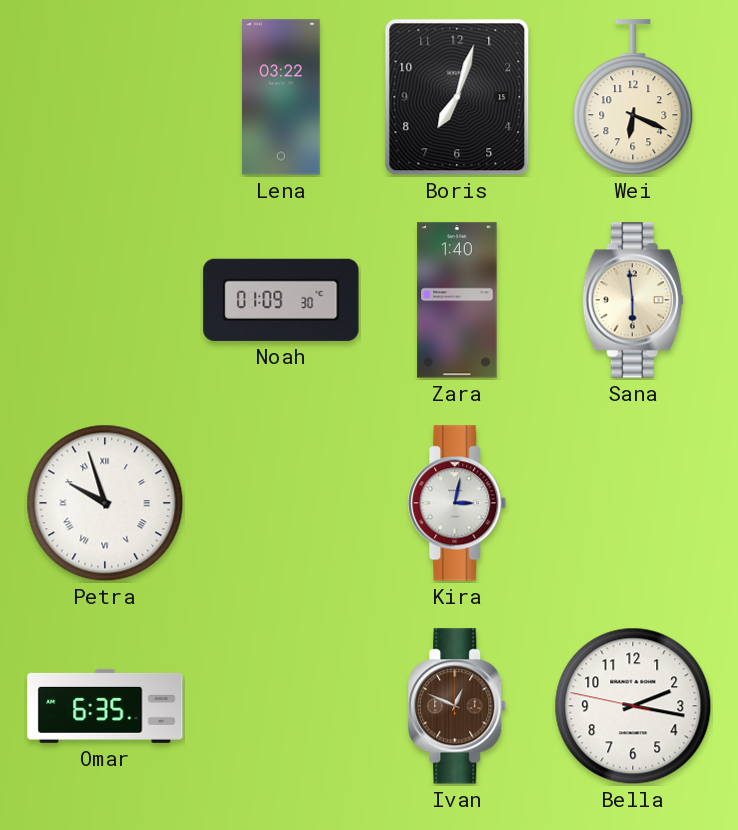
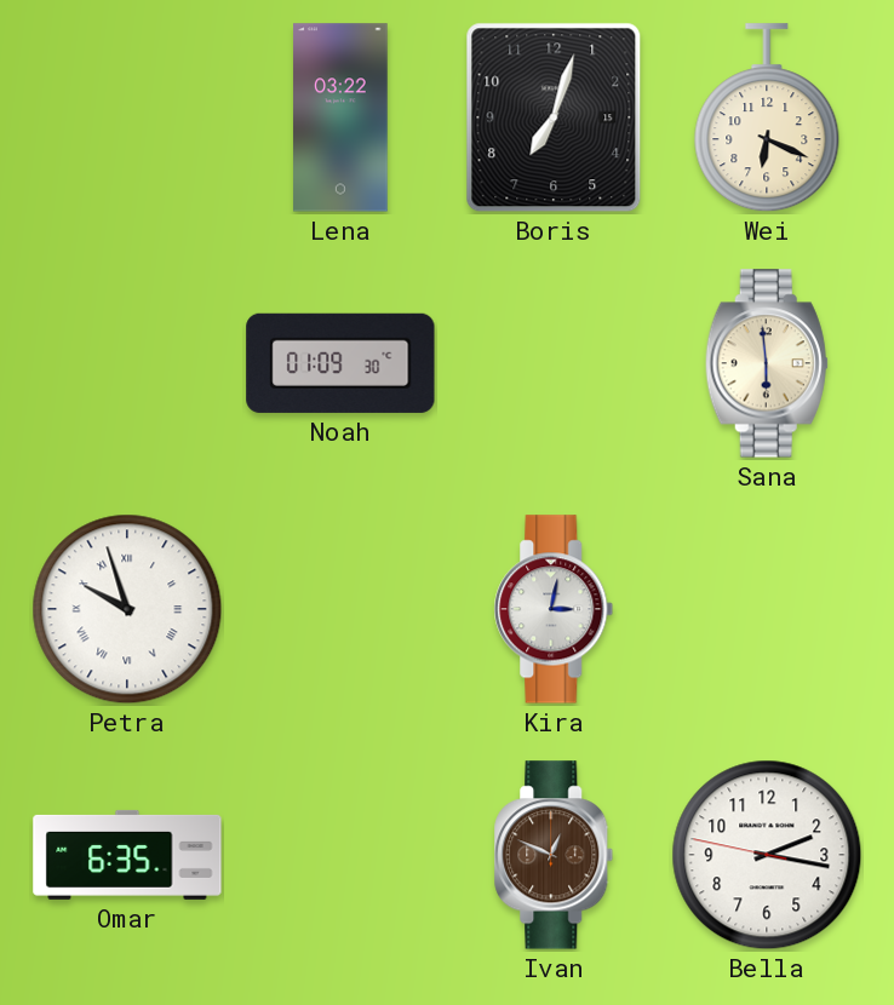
Zara: 1:40 -> none
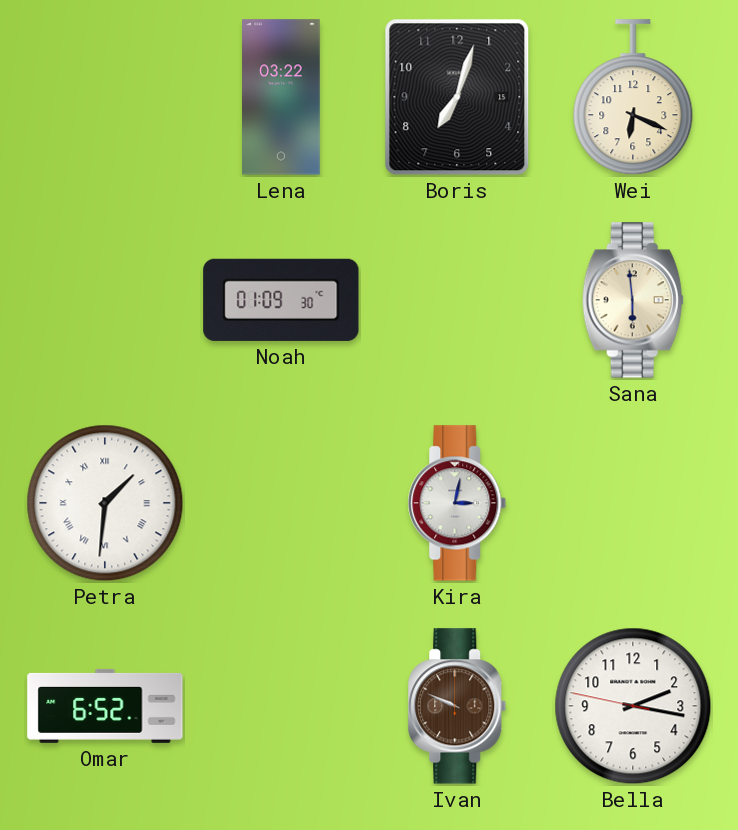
Petra: 9:57 -> 1:31
Omar: 6:35 -> 6:52
Ivan: 12:49 -> 9:49
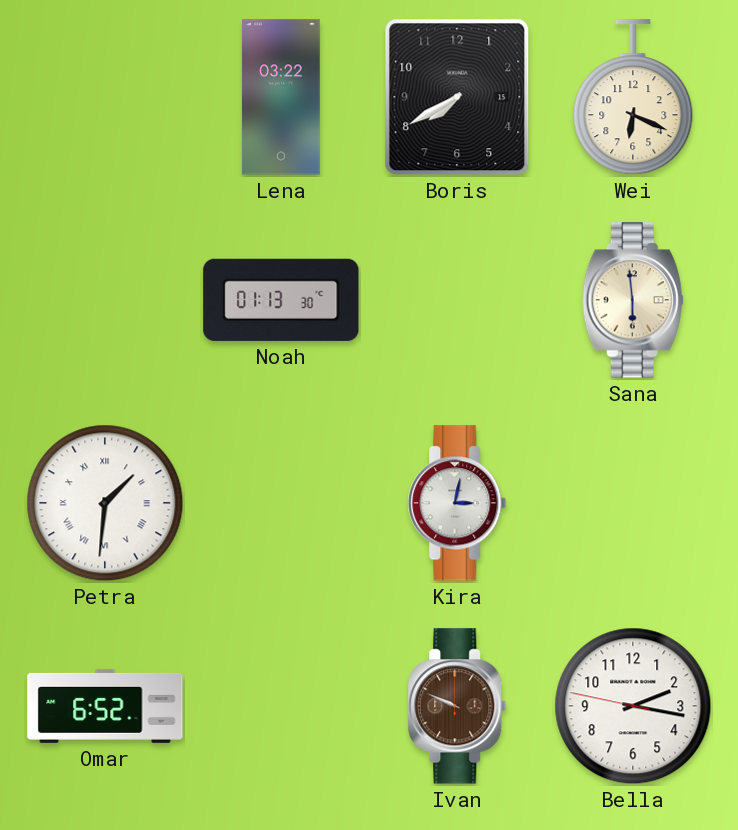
Boris: 7:03 -> 7:40
Noah: 01:09 -> 01:13
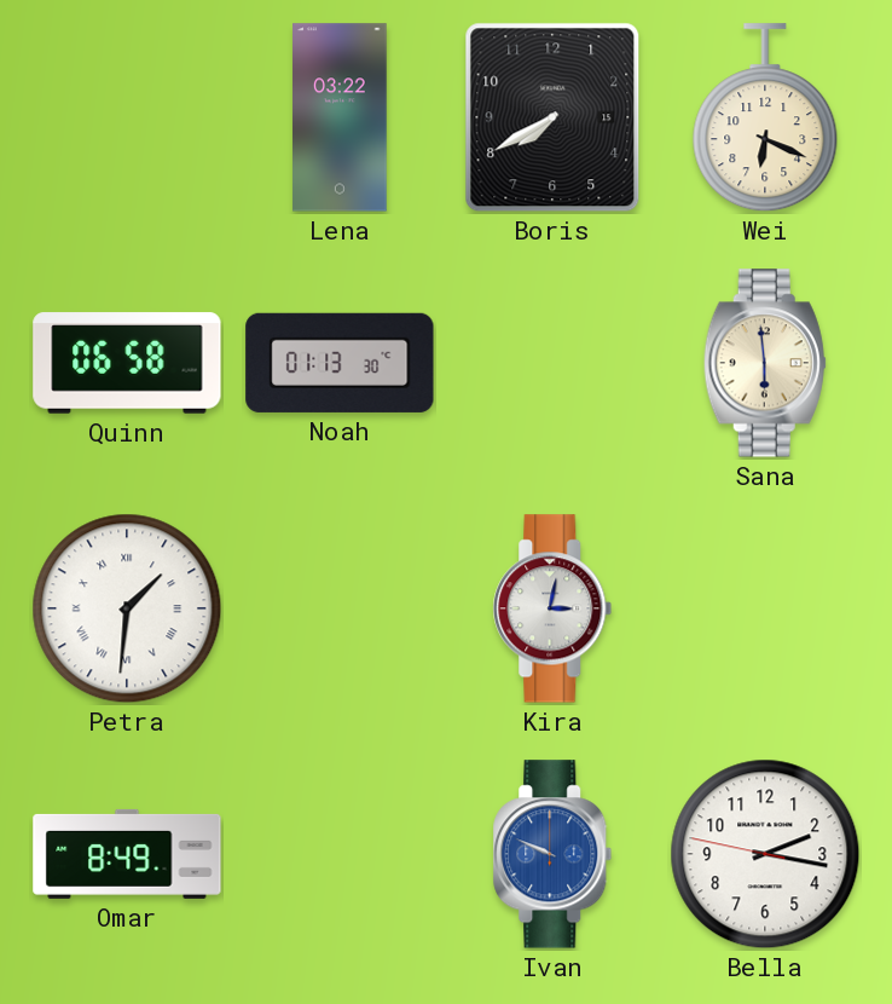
Quinn: none -> 06:58
Omar: 6:52 -> 8:49
Ivan dial: brown -> blue
